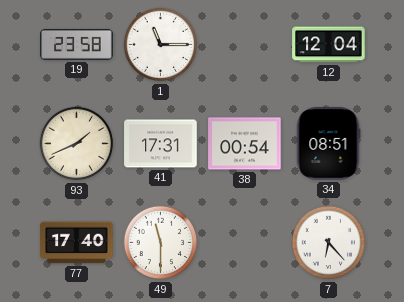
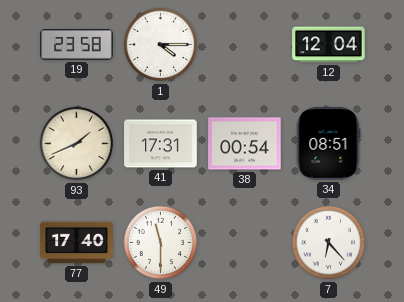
1: 11:15 -> 4:15
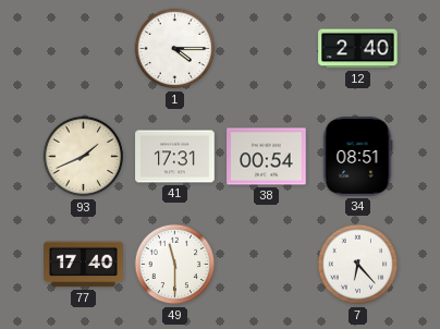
19: 23:58 -> none
12: 12:04 -> 2:40
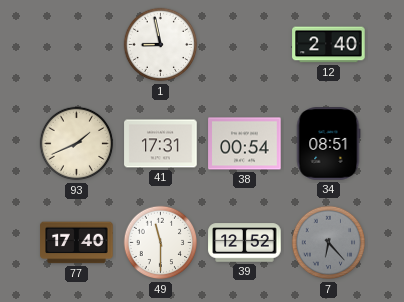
1: 4:15 -> 8:58
39: none -> 12:52
7 dial: white -> grey
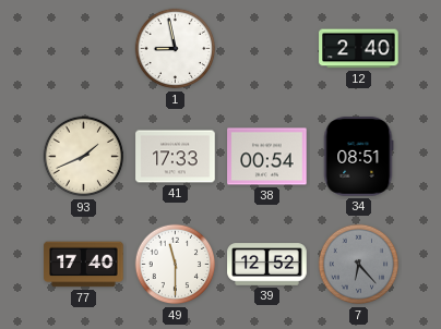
41: 17:31 -> 17:33
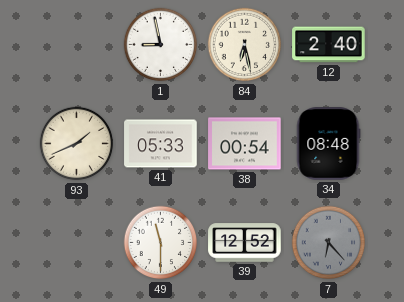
84: none -> 6:28
41: 17:33 -> 05:33
34: 08:51 -> 08:48
77: 17:40 -> none
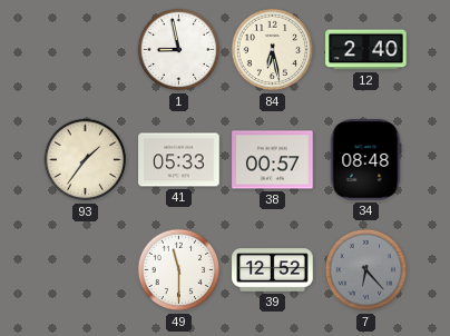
93: 1:41 -> 1:36
38: 00:54 -> 00:57
